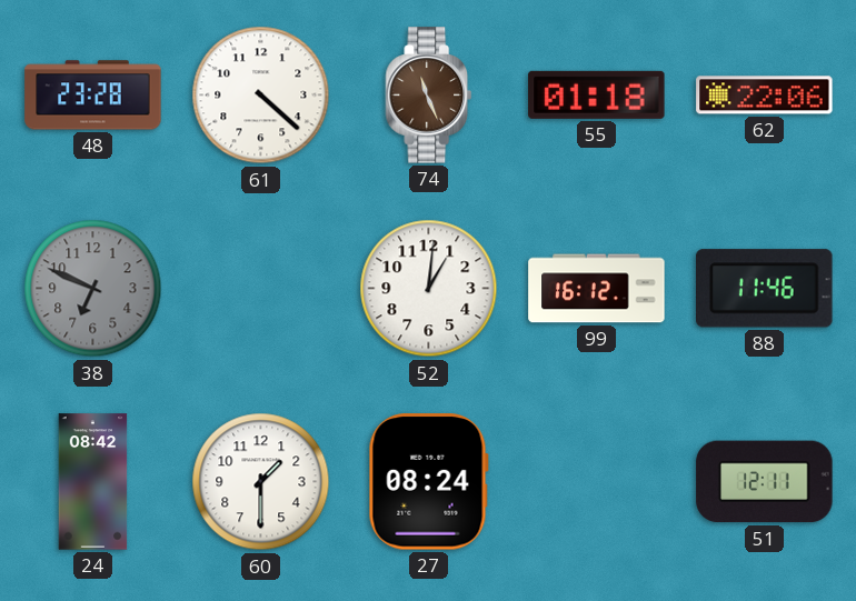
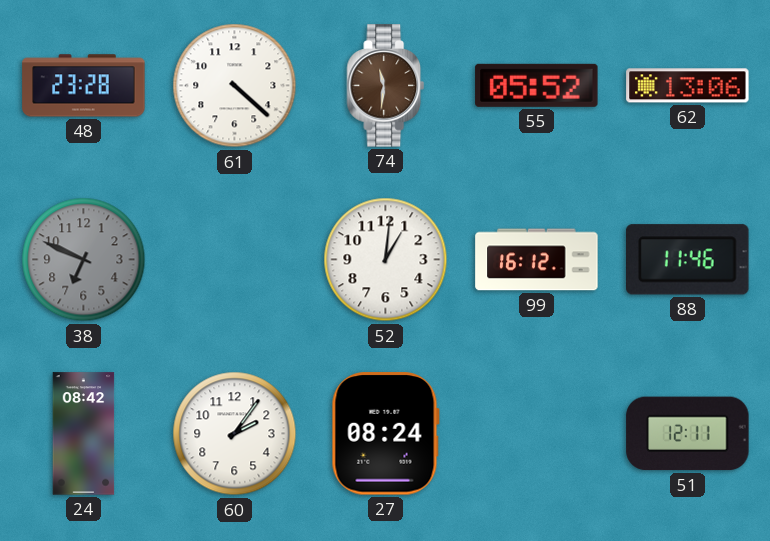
74: 11:26 -> 11:31
55: 01:18 -> 05:52
62: 22:06 -> 13:06
60: 1:30 -> 2:06
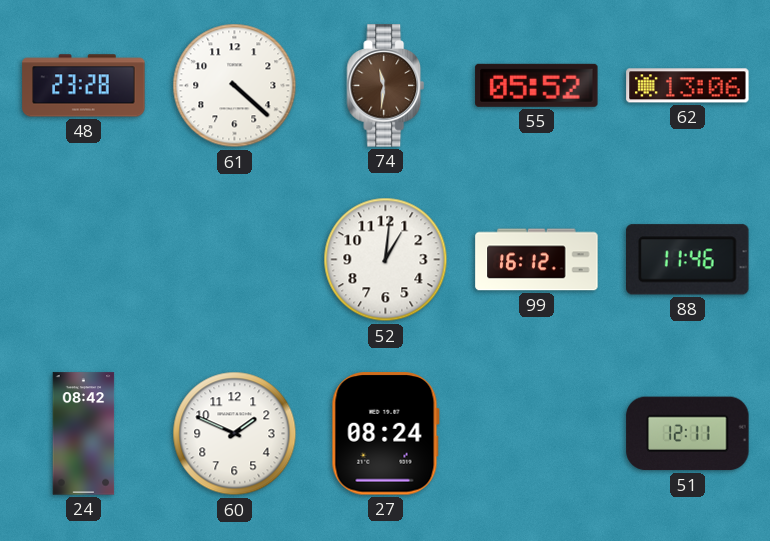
38: 6:49 -> none
60: 2:06 -> 1:49
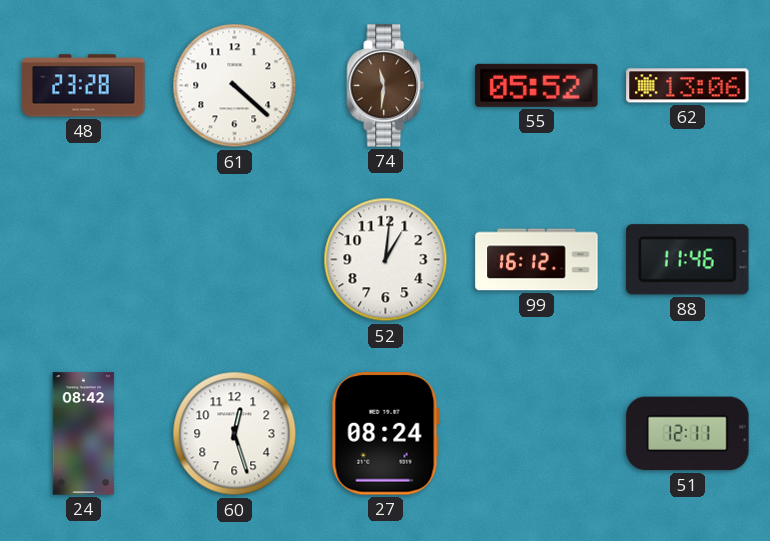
60: 1:49 -> 12:27
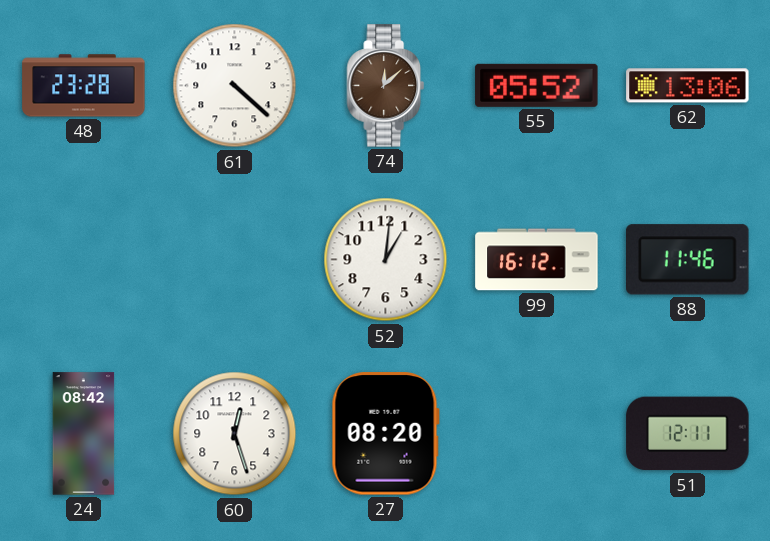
74: 11:31 -> 12:08
27: 08:24 -> 08:20
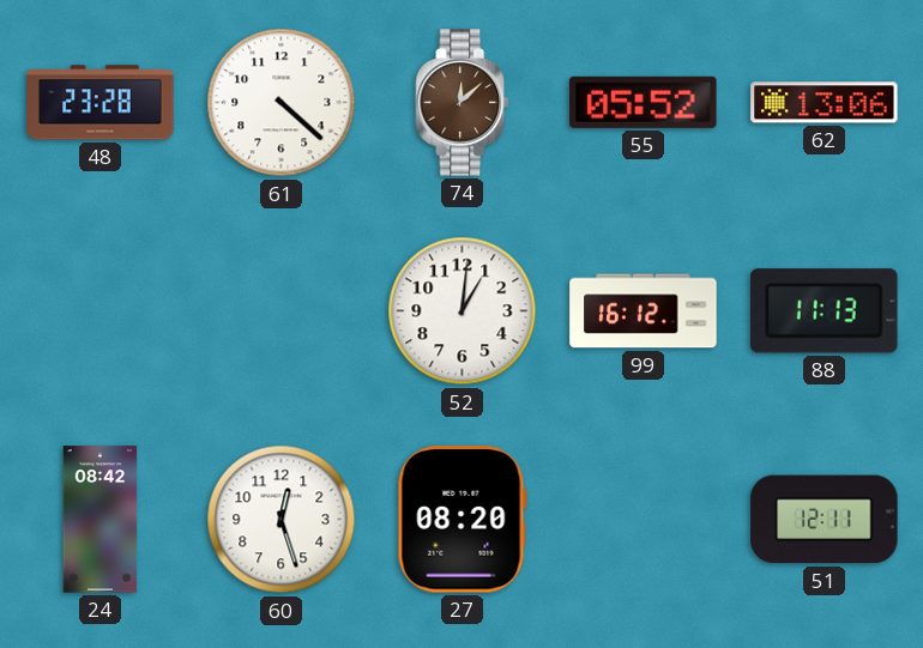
88: 11:46 -> 11:13
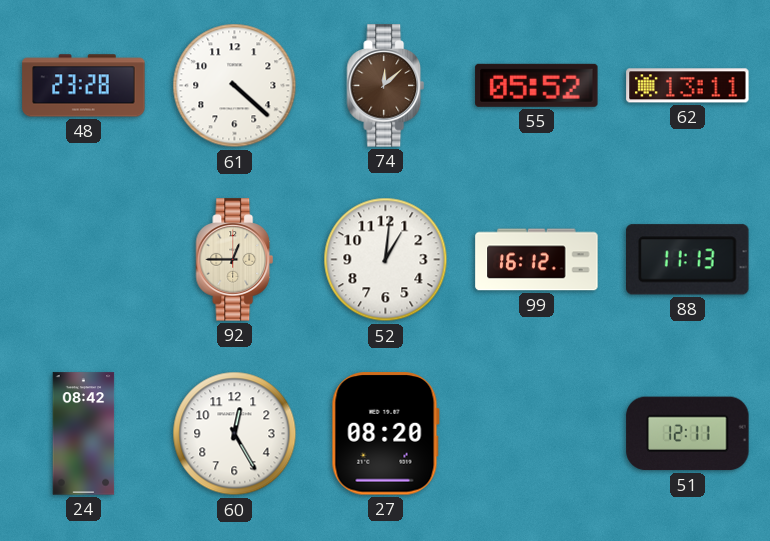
62: 13:06 -> 13:11
92: none -> 12:45
60: 12:27 -> 12:25
